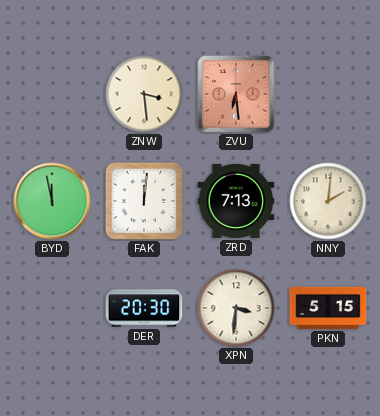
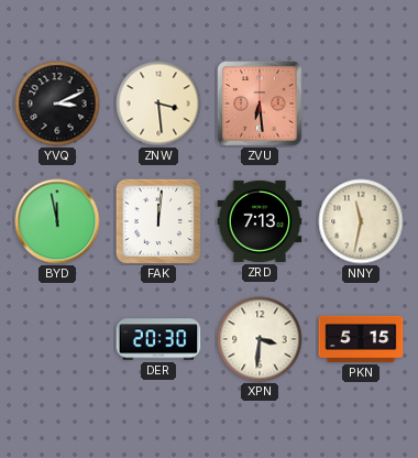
YVQ: none -> 3:11
NNY: 2:01 -> 11:32
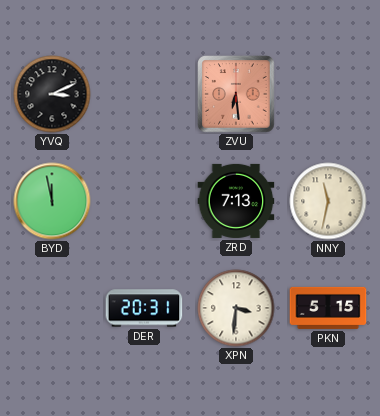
ZNW: 3:29 -> none
FAK: 12:01 -> none
DER: 20:30 -> 20:31
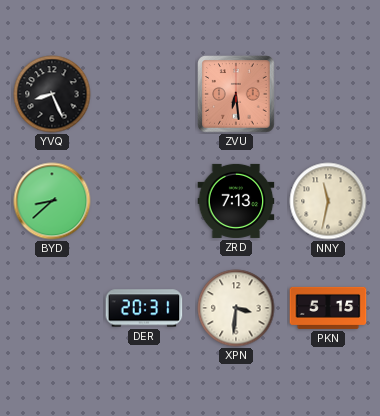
YVQ: 3:11 -> 8:26
BYD: 11:58 -> 8:38
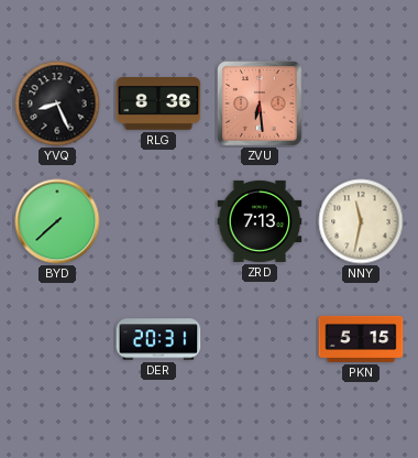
RLG: none -> 8:36
BYD: 8:38 -> 7:38
XPN: 3:31 -> none
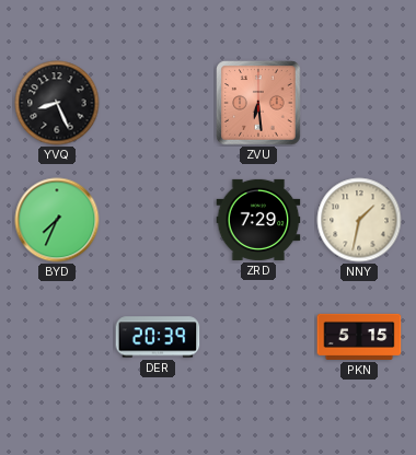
RLG: 8:36 -> none
BYD: 7:38 -> 7:34
ZRD: 7:13 -> 7:29
NNY: 11:32 -> 1:32
DER: 20:31 -> 20:39
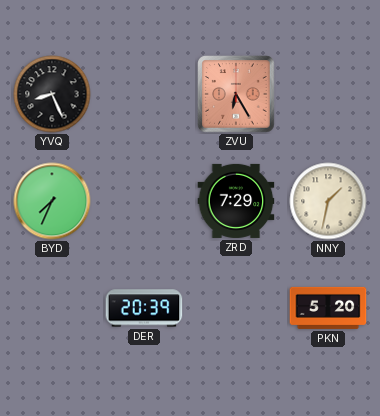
ZVU: 6:29 -> 6:25
PKN: 5:15 -> 5:20
